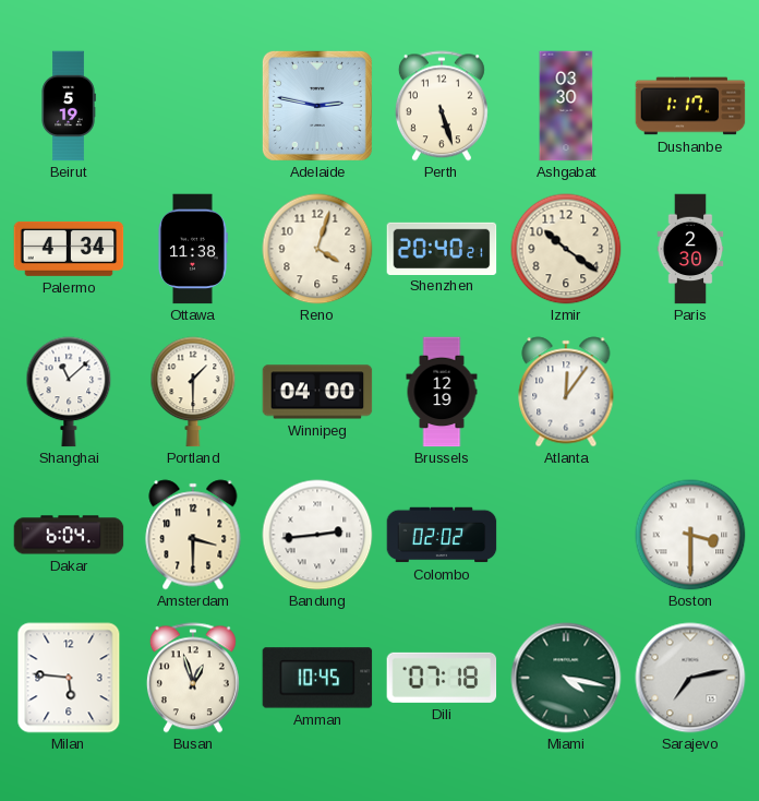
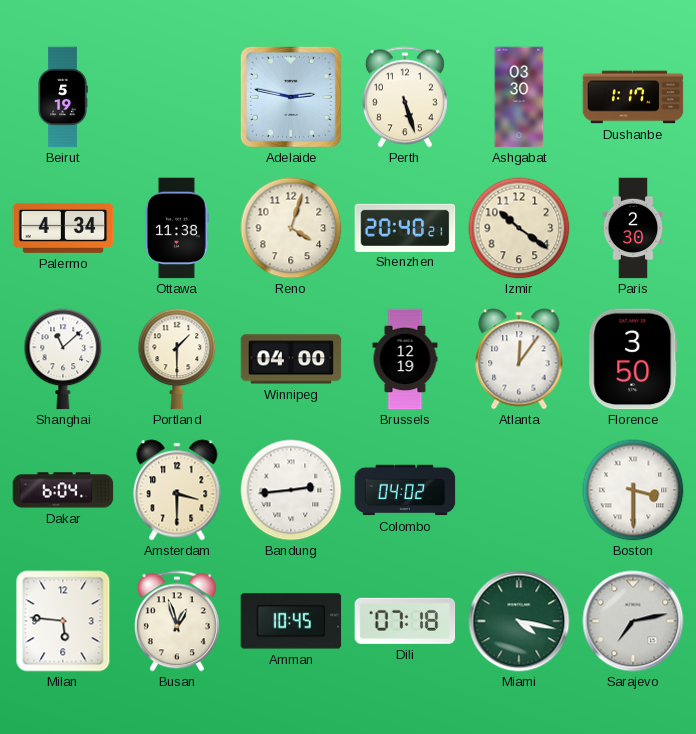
Florence: none -> 3:50
Colombo: 02:02 -> 04:02
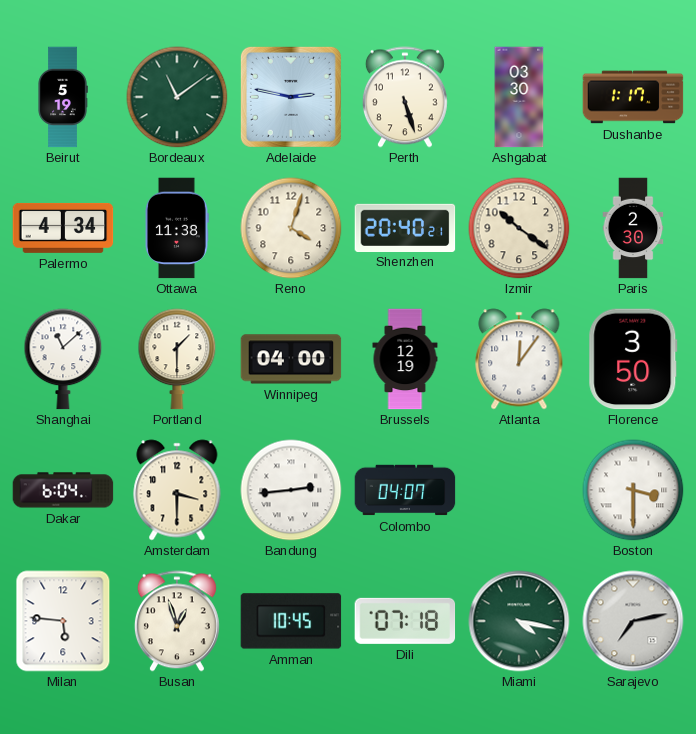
Bordeaux: none -> 11:09
Colombo: 04:02 -> 04:07
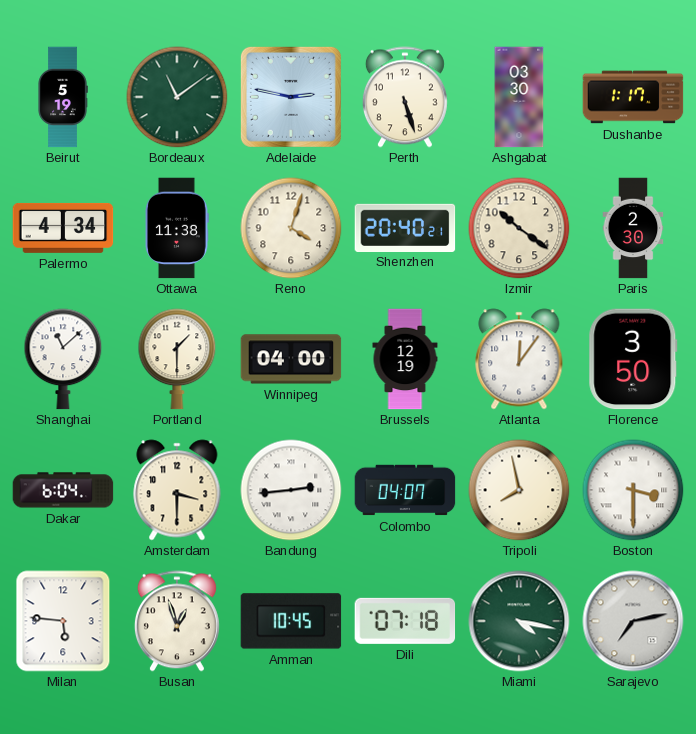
Tripoli: none -> 7:58
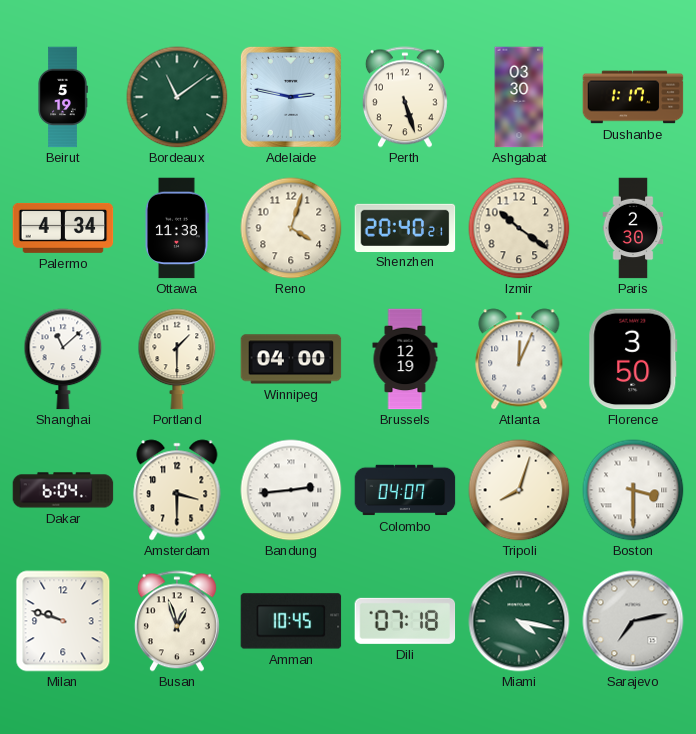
Atlanta: 12:06 -> 12:04
Tripoli: 7:58 -> 8:03
Milan: 5:46 -> 9:48
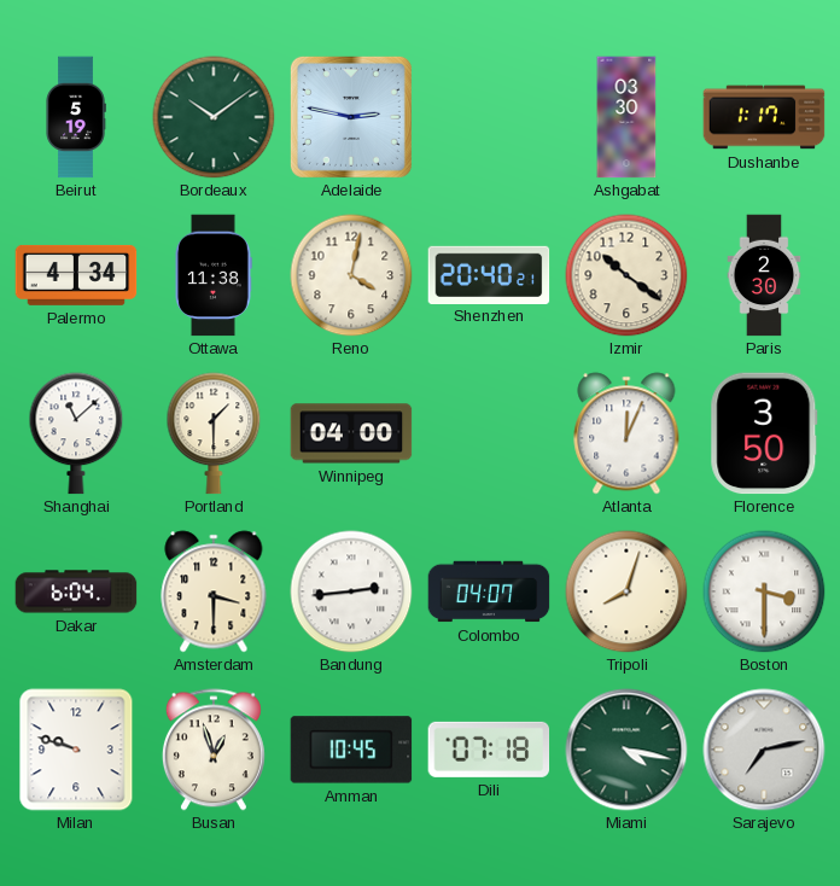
Bordeaux: 11:09 -> 10:09
Perth: 5:27 -> none
Reno: 4:03 -> 4:02
Brussels: 12:19 -> none
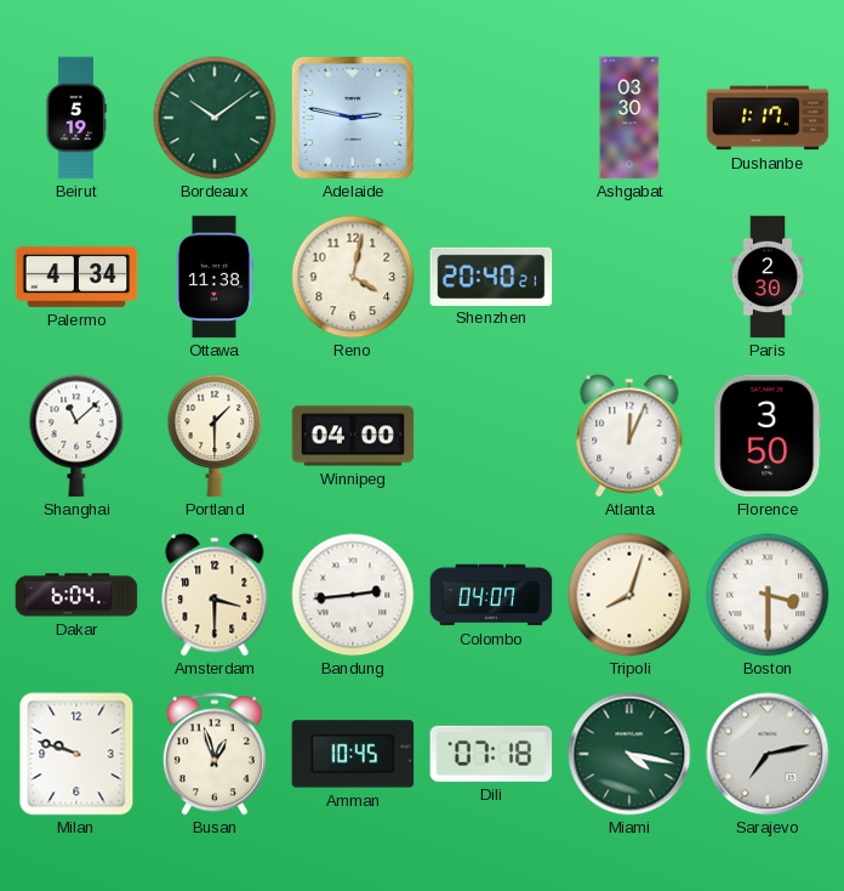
Izmir: 10:21 -> none
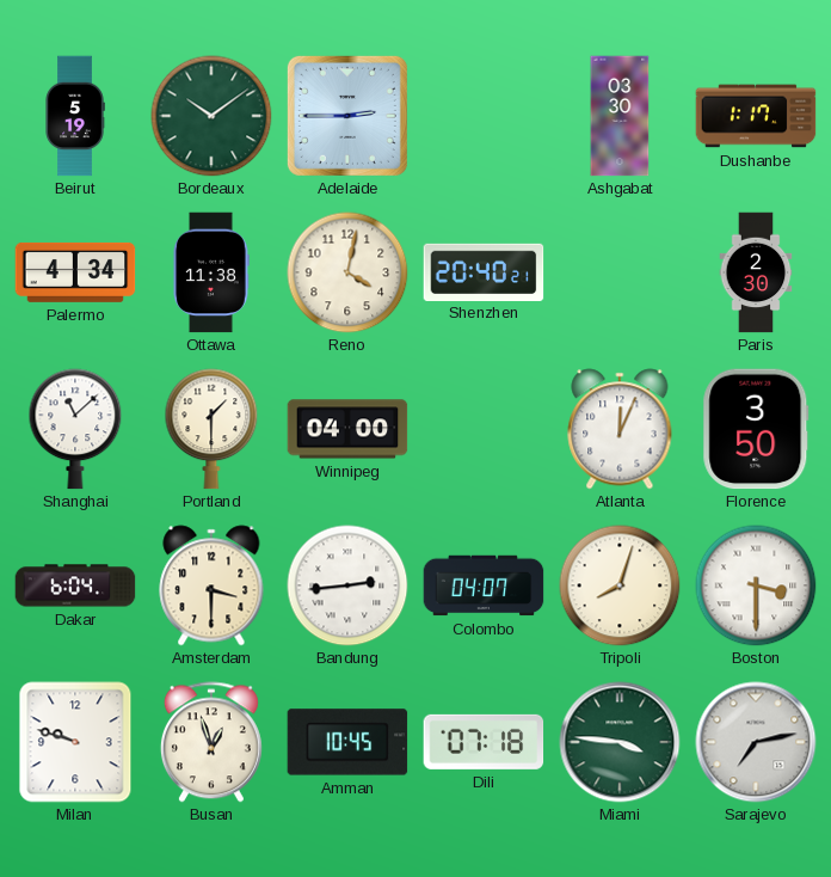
Adelaide: 2:47 -> 2:45
Miami: 4:17 -> 3:46
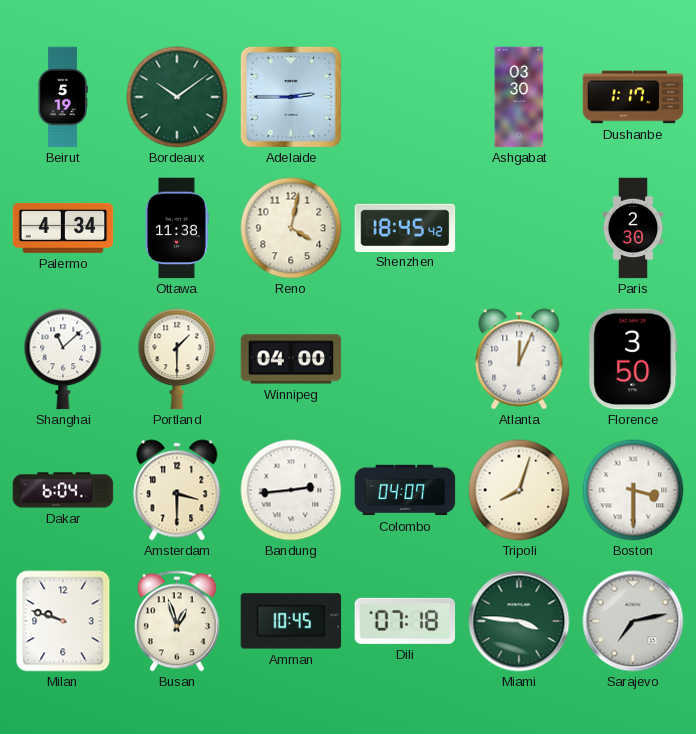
Shenzhen: 20:40 -> 18:45
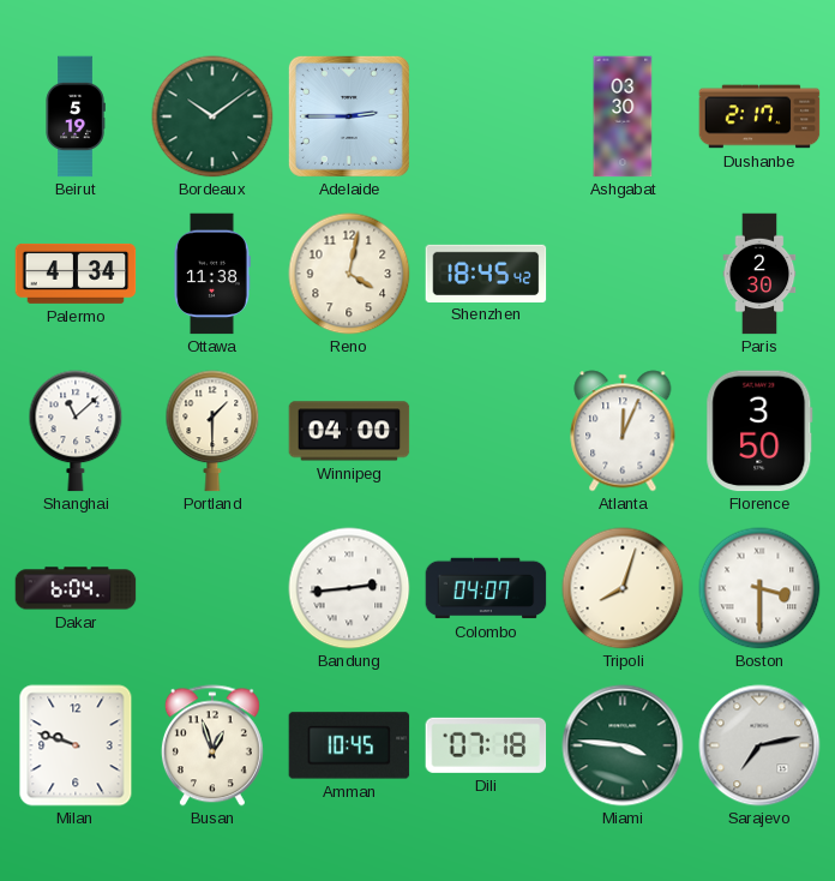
Dushanbe: 1:17 -> 2:17
Amsterdam: 3:30 -> none
